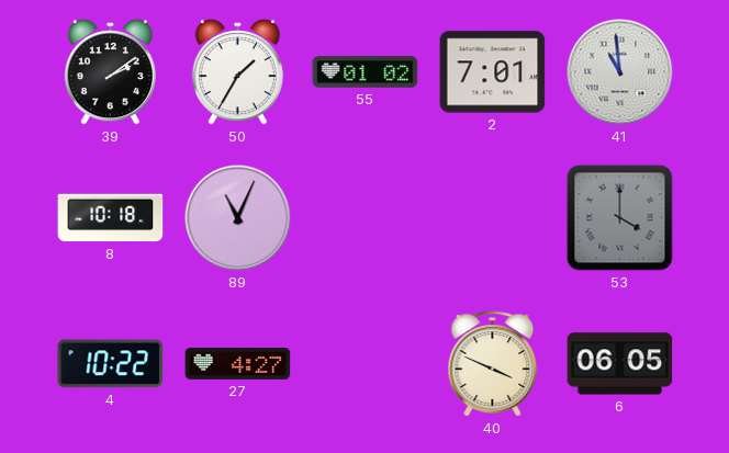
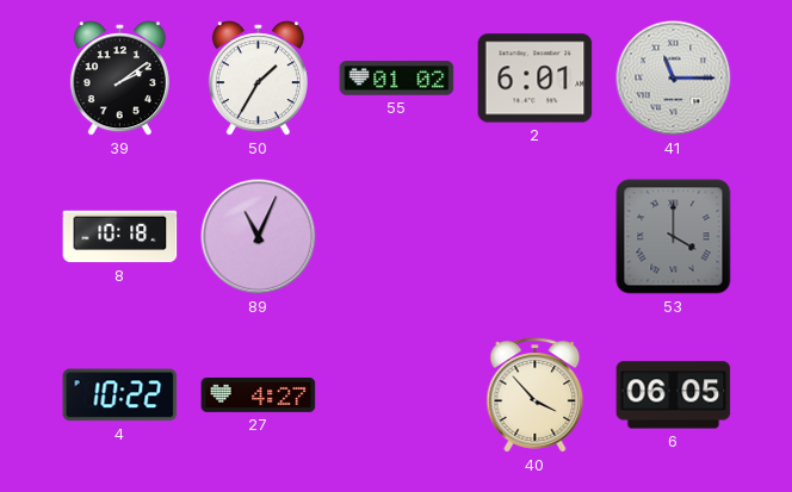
2: 7:01 -> 6:01
41: 10:59 -> 11:15
40: 3:49 -> 3:53
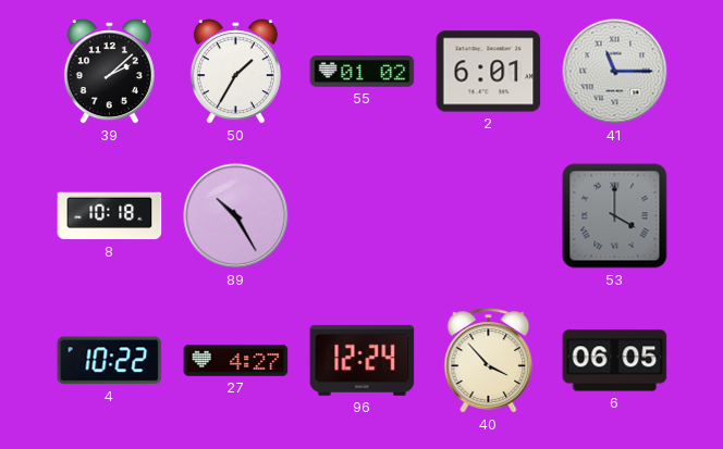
39: 2:09 -> 2:08
89: 11:04 -> 10:25
96: none -> 12:24
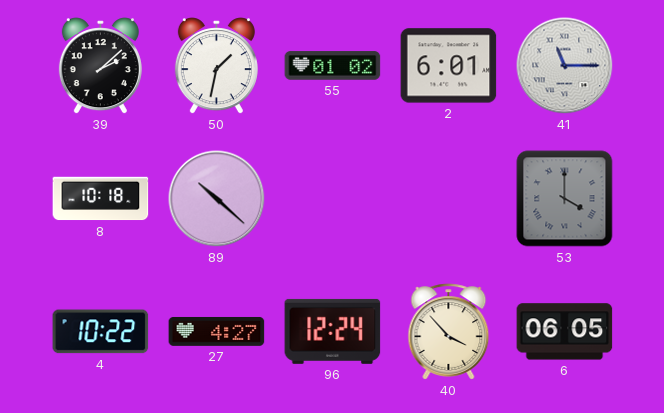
50: 1:35 -> 1:32
89: 10:25 -> 10:22
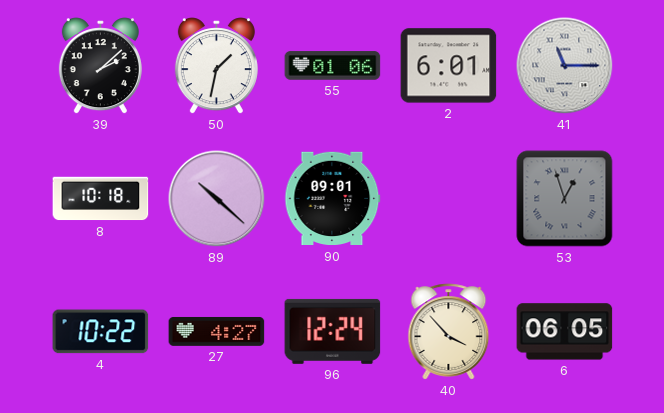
55: 01:02 -> 01:06
90: none -> 09:01
53: 4:00 -> 12:57
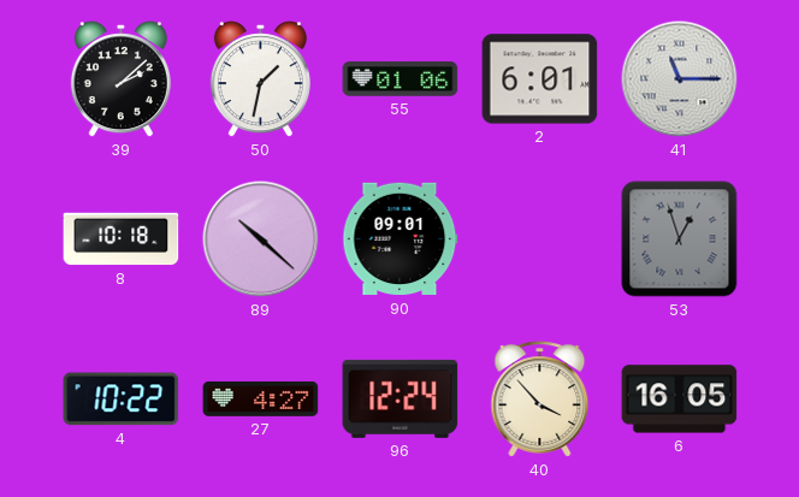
6: 06:05 -> 16:05
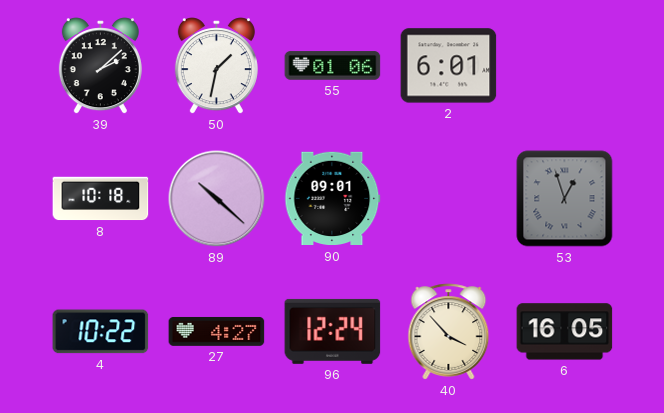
41: 11:15 -> none
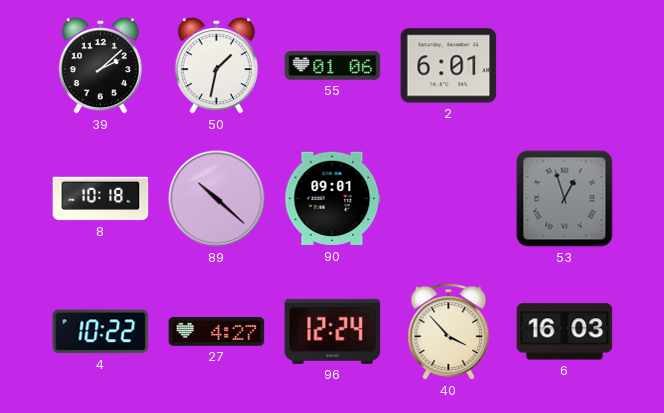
6: 16:05 -> 16:03
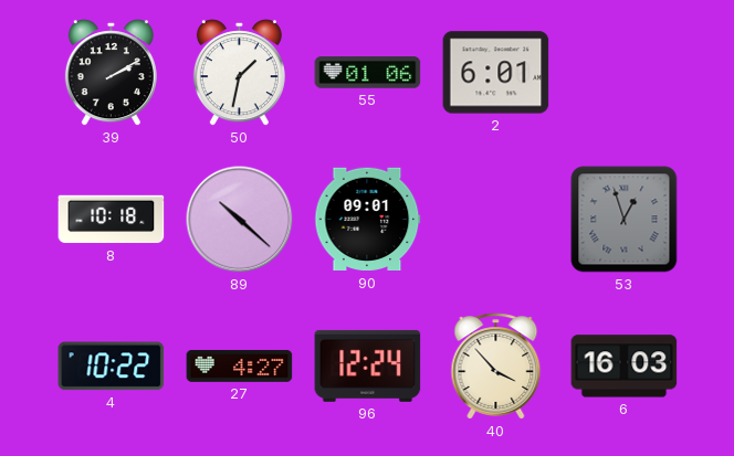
39: 2:08 -> 2:10
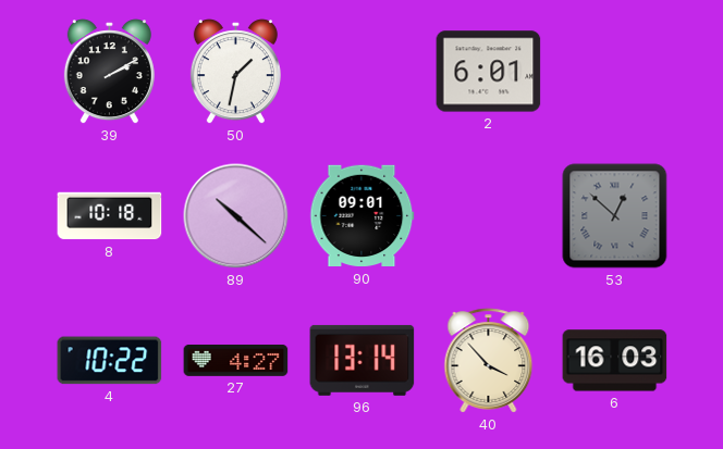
55: 01:06 -> none
53: 12:57 -> 12:52
96: 12:24 -> 13:14
